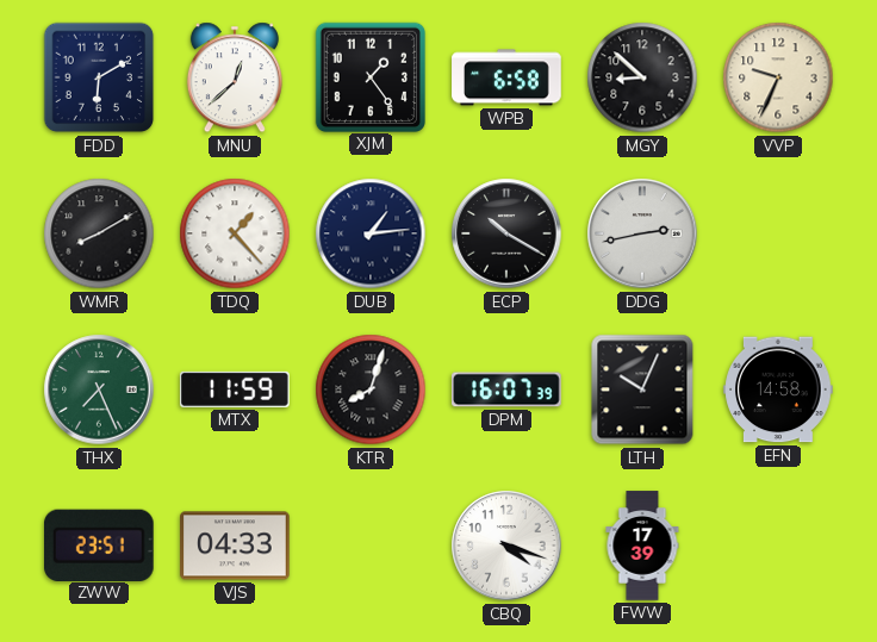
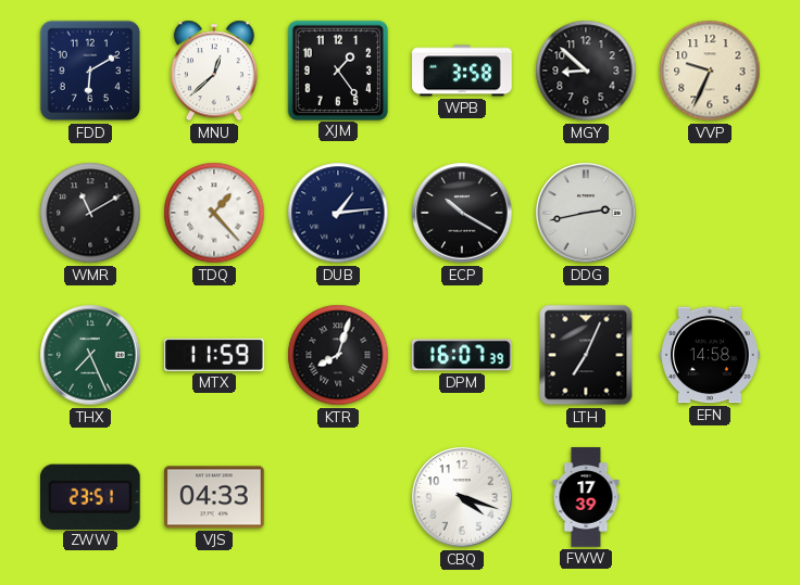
WPB: 6:58 -> 3:58
WMR: 8:10 -> 11:10
LTH: 10:04 -> 7:04
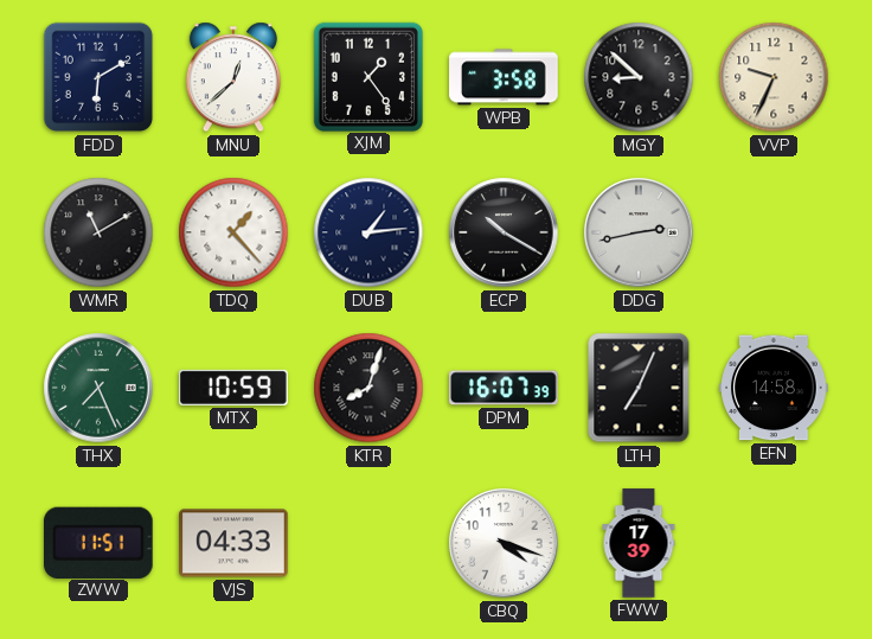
MTX: 11:59 -> 10:59
ZWW: 23:51 -> 11:51
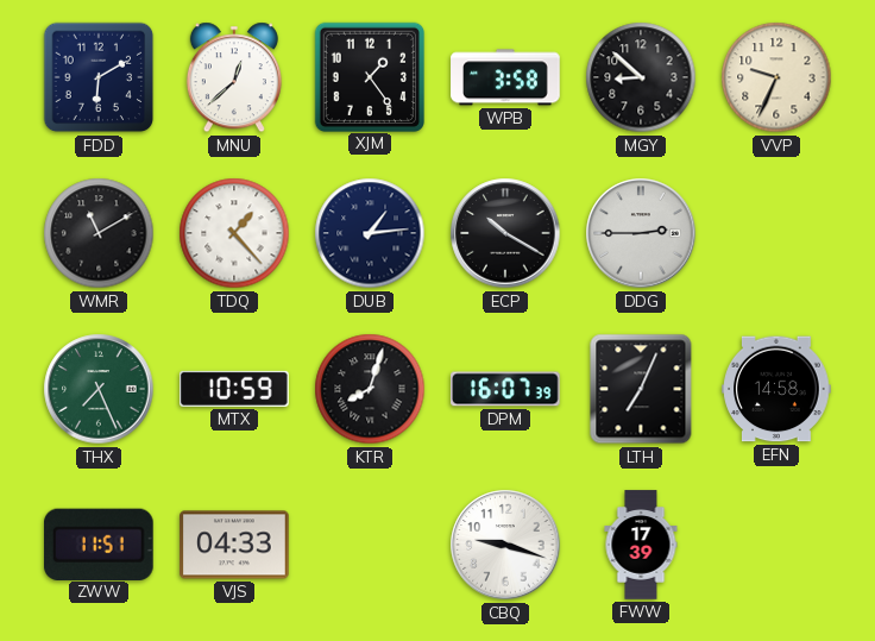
DDG: 2:43 -> 2:45
CBQ: 4:18 -> 9:18
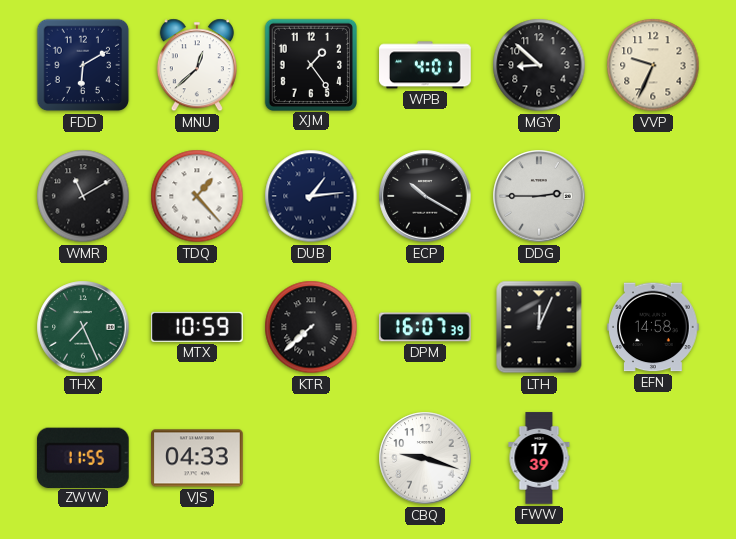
WPB: 3:58 -> 4:01
KTR: 8:03 -> 7:38
LTH: 7:04 -> 12:04
ZWW: 11:51 -> 11:55
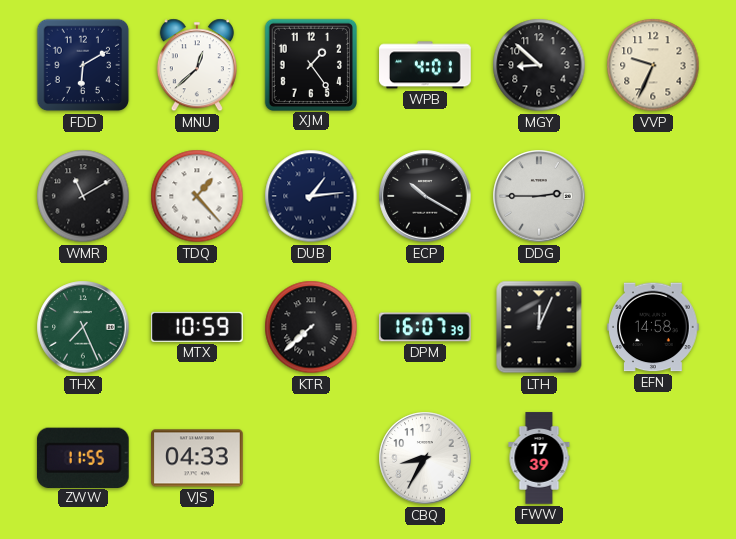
CBQ: 9:18 -> 8:35
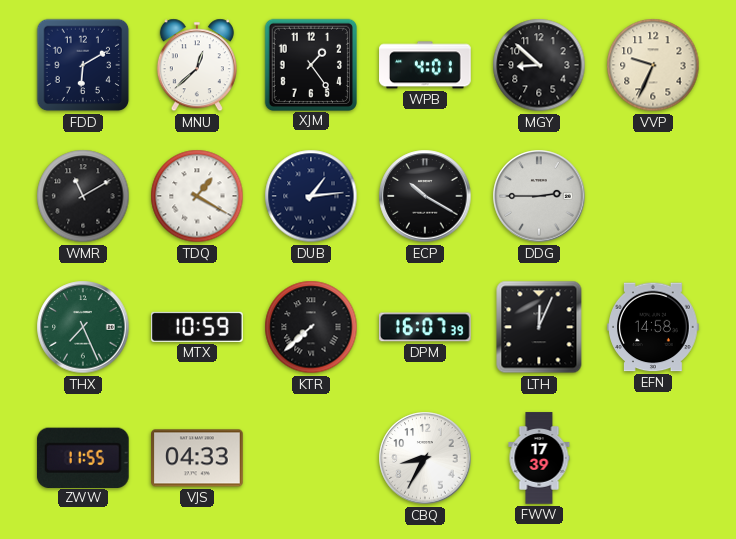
TDQ: 1:23 -> 1:20
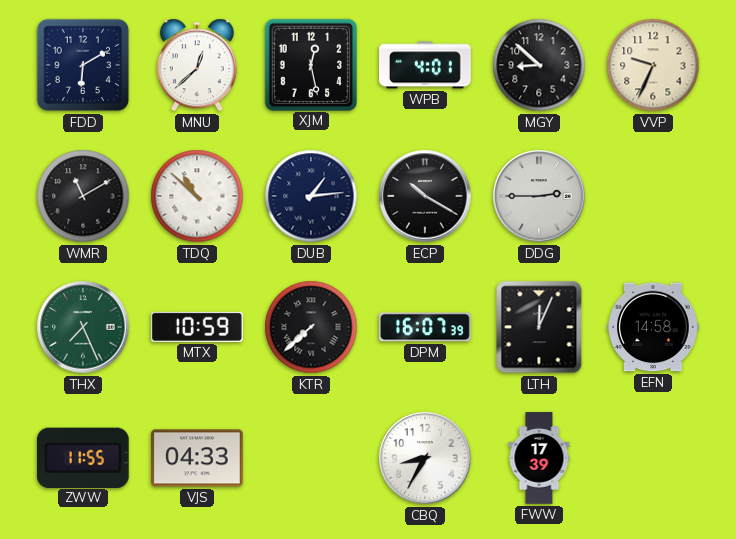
XJM: 1:24 -> 12:28
TDQ: 1:20 -> 10:52
